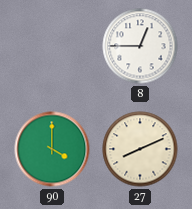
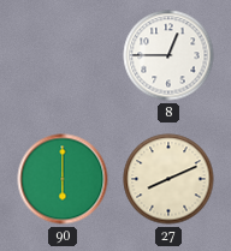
90: 4:00 -> 6:00
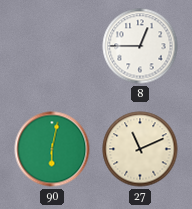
90: 6:00 -> 6:02
27: 8:11 -> 11:11
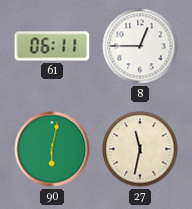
61: none -> 06:11
27: 11:11 -> 11:32
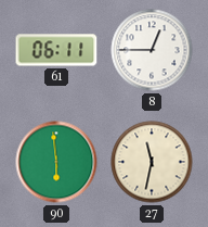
90: 6:02 -> 5:59
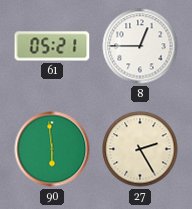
61: 06:11 -> 05:21
27: 11:32 -> 2:25
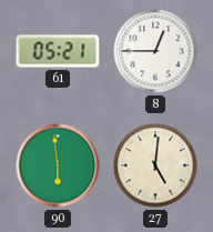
27: 2:25 -> 5:01
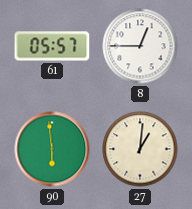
61: 05:21 -> 05:57
27: 5:01 -> 1:01
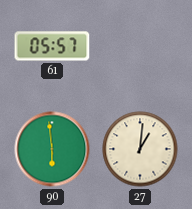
8: 12:45 -> none
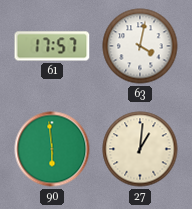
61: 05:57 -> 17:57
63: none -> 4:02
